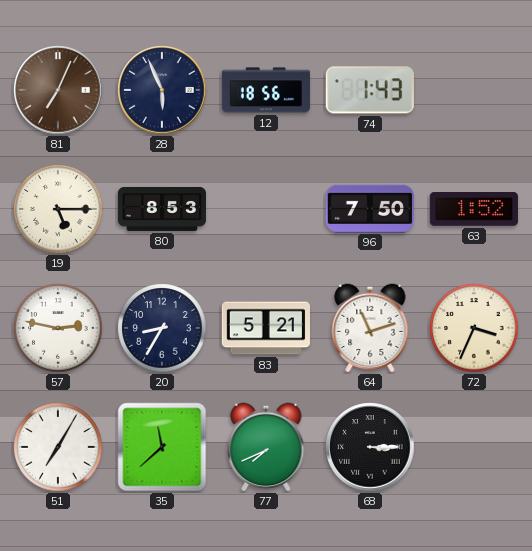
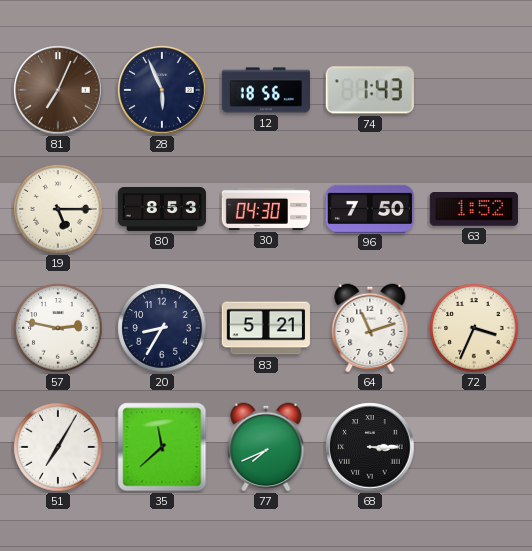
30: none -> 04:30
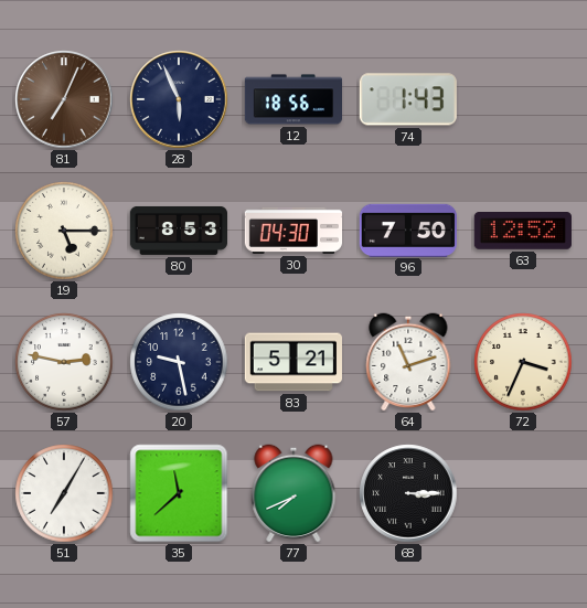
63: 1:52 -> 12:52
20: 8:35 -> 9:28
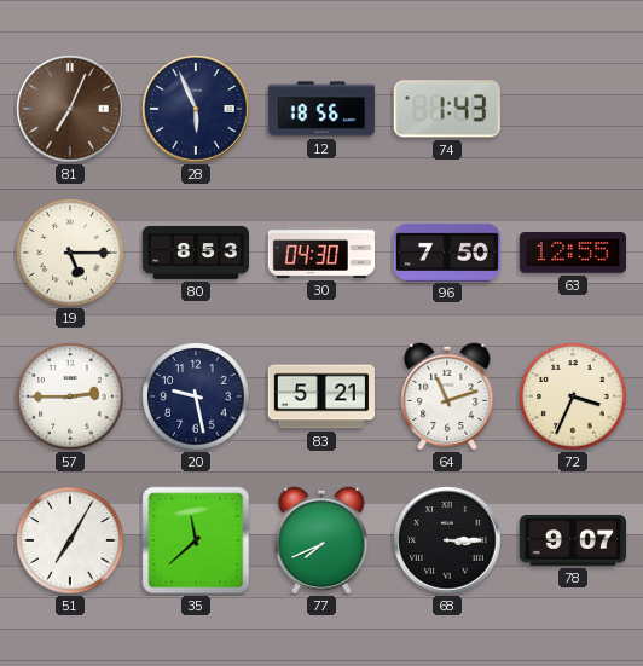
63: 12:52 -> 12:55
57: 2:47 -> 2:45
78: none -> 9:07
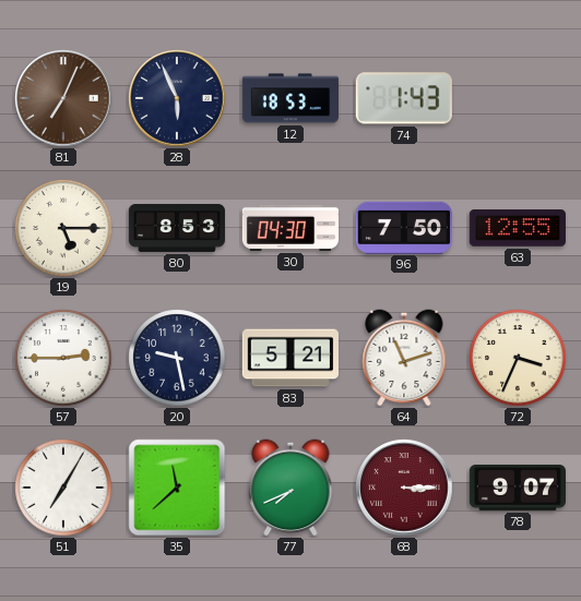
12: 18:56 -> 18:53
68 dial: black -> burgundy
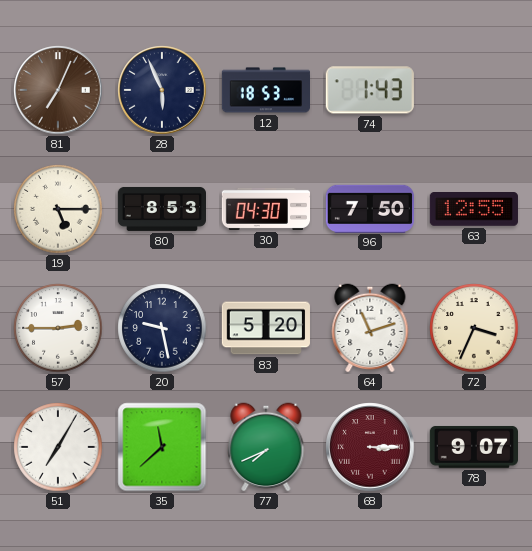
83: 5:21 -> 5:20
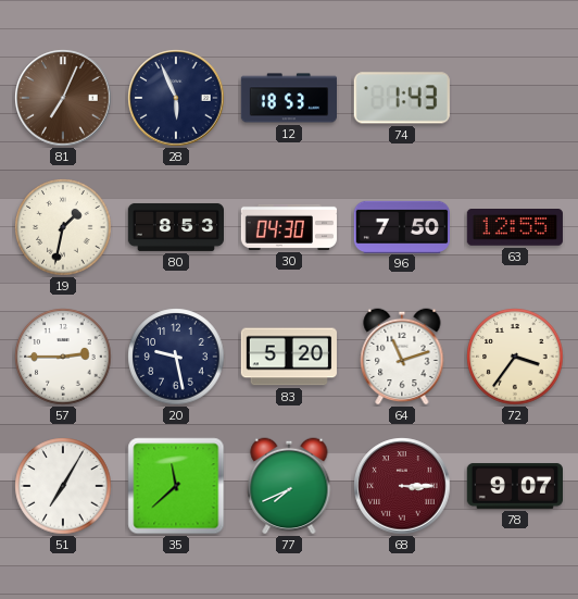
19: 5:15 -> 1:32
72: 3:34 -> 3:36
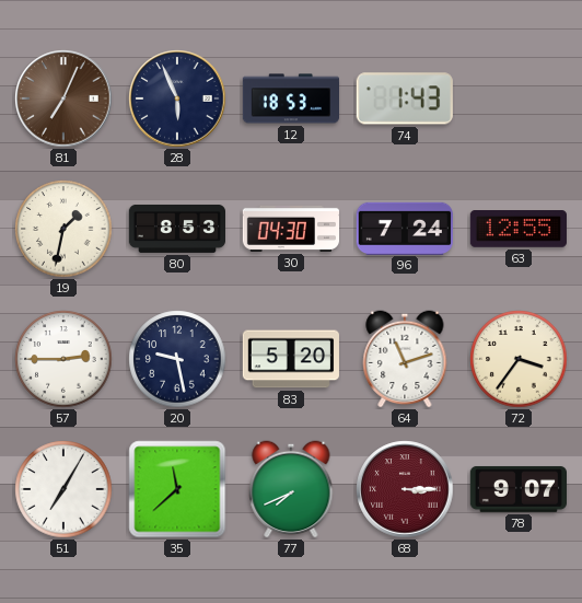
96: 7:50 -> 7:24
